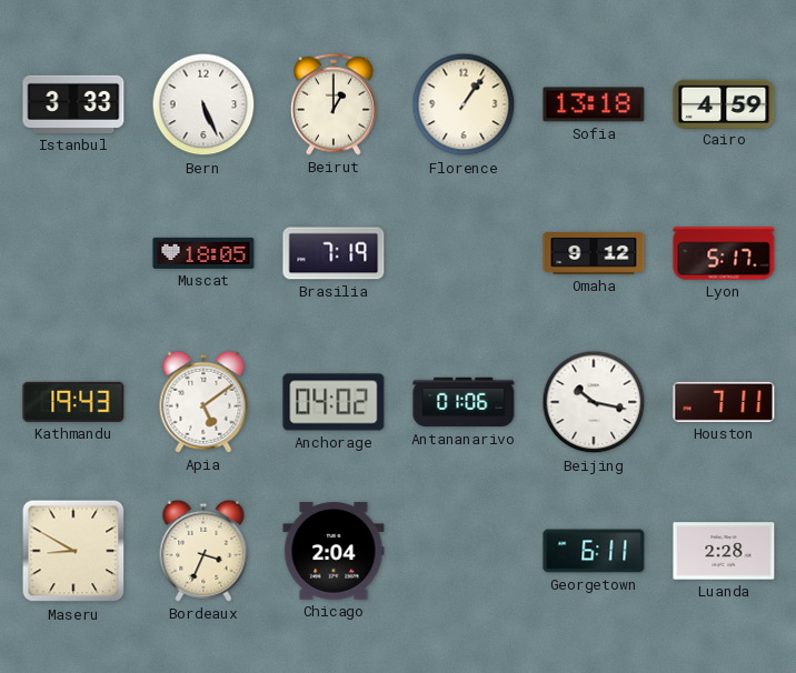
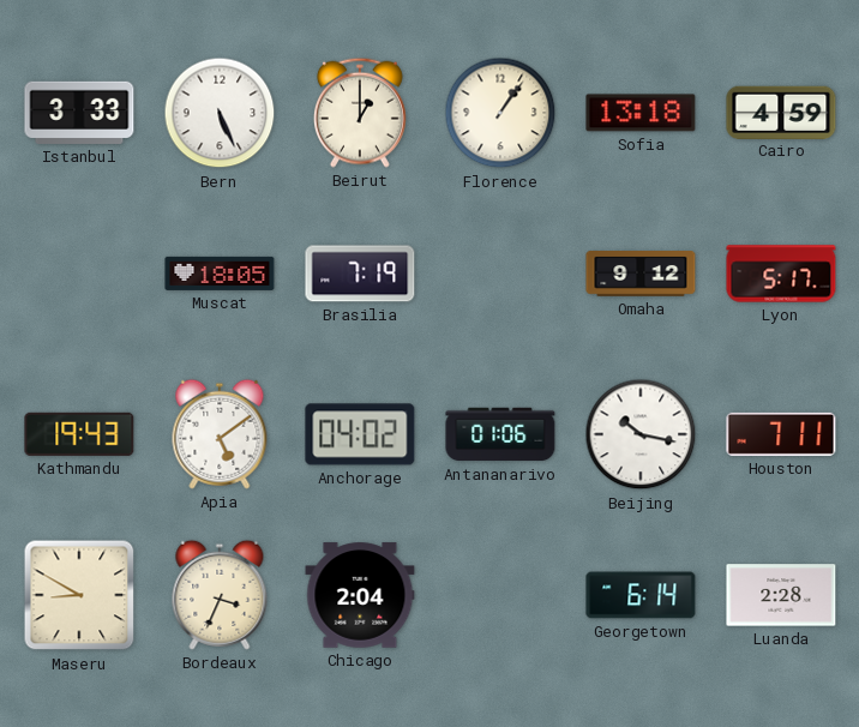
Georgetown: 6:11 -> 6:14
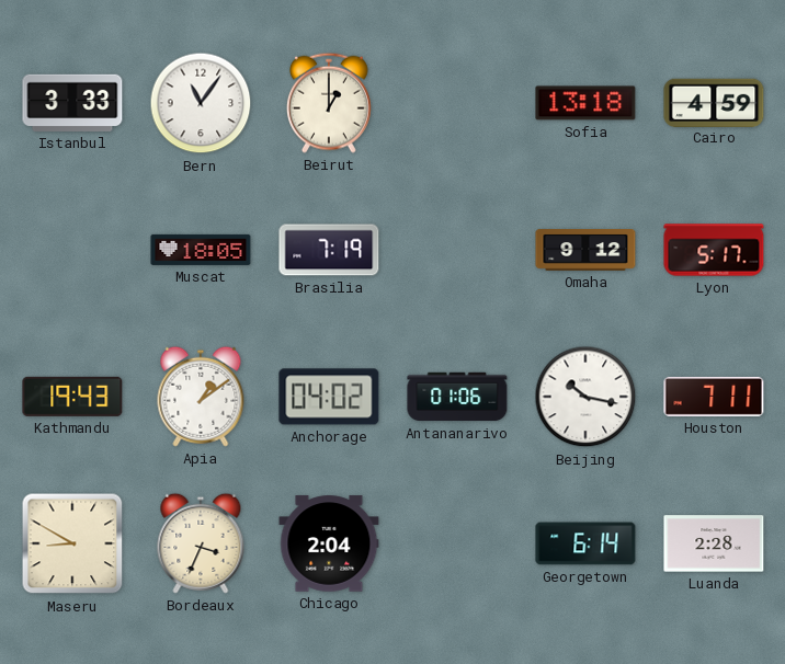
Bern: 5:26 -> 11:06
Florence: 1:06 -> none
Apia: 5:09 -> 1:09
